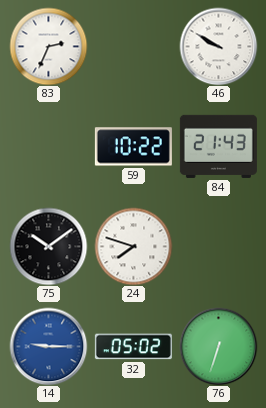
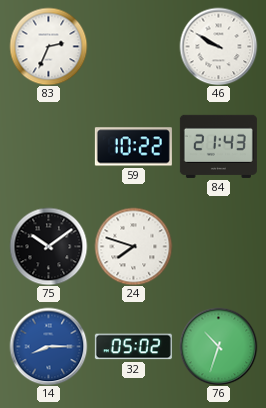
14: 9:15 -> 8:15
76: 6:33 -> 10:33
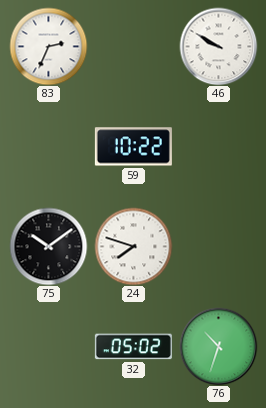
84: 21:43 -> none
14: 8:15 -> none
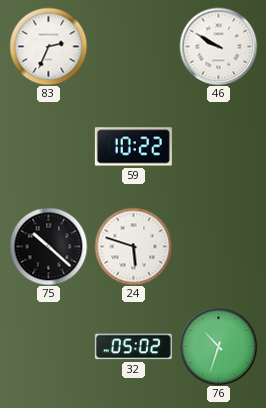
75: 10:09 -> 10:22
24: 7:48 -> 5:48
